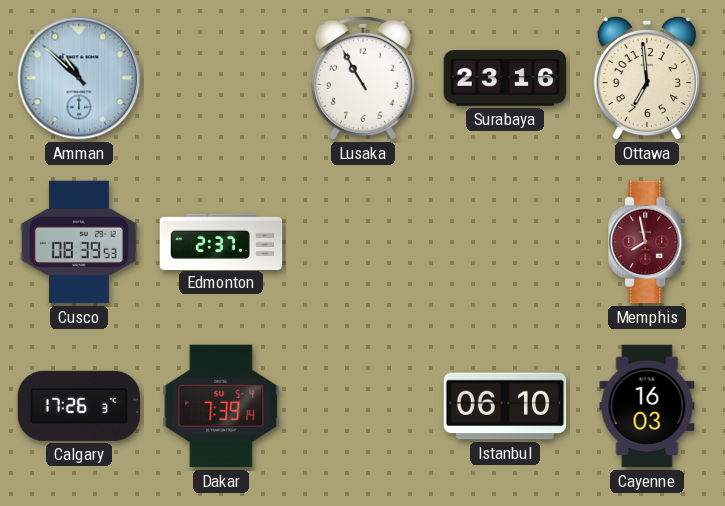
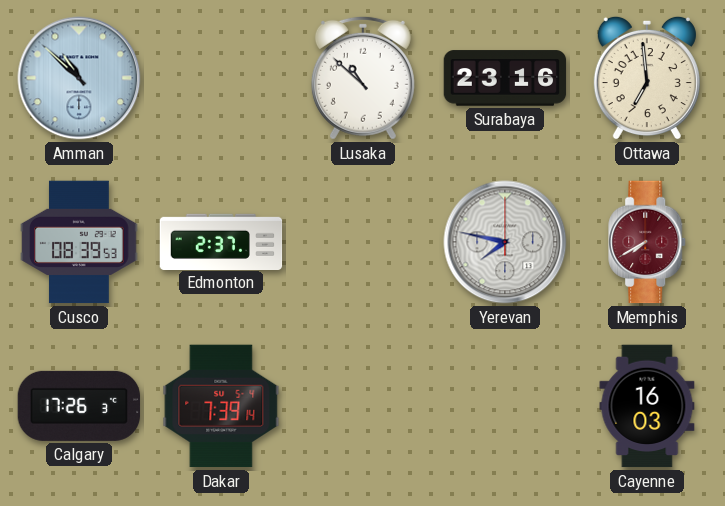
Lusaka: 10:55 -> 10:52
Yerevan: none -> 7:47
Memphis: 7:58 -> 7:40
Istanbul: 06:10 -> none
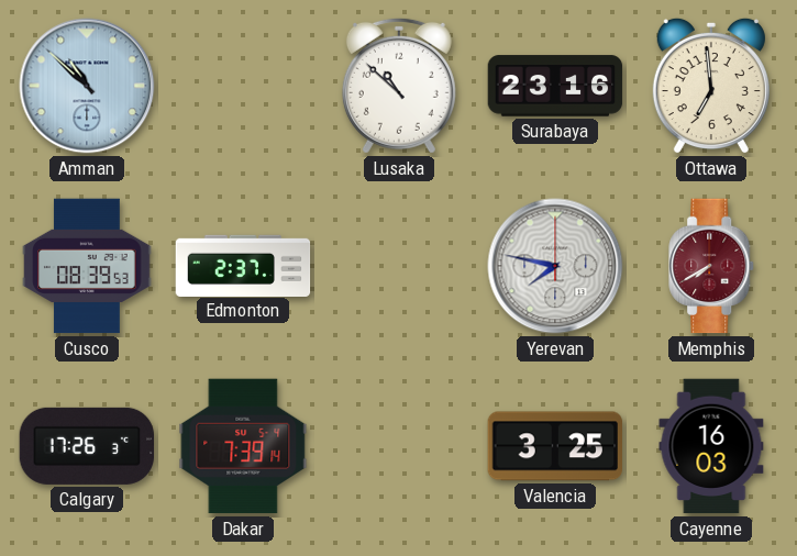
Valencia: none -> 3:25
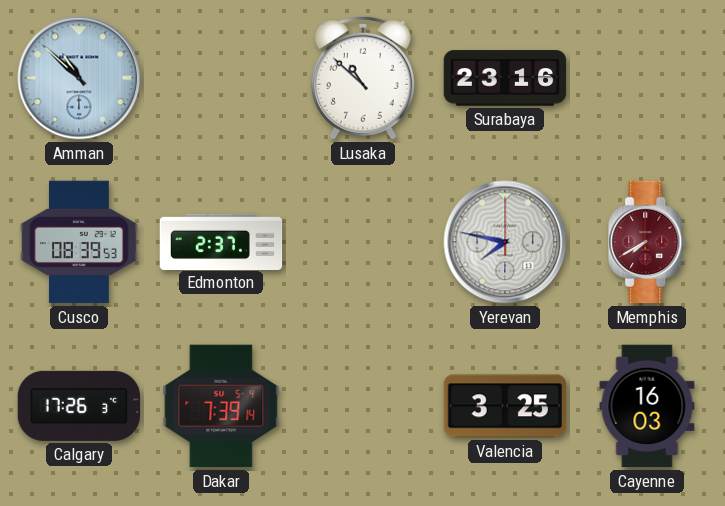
Ottawa: 6:59 -> none
